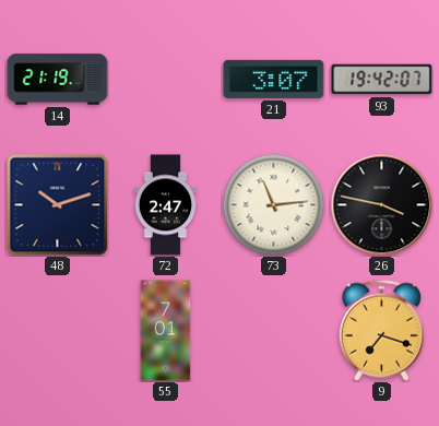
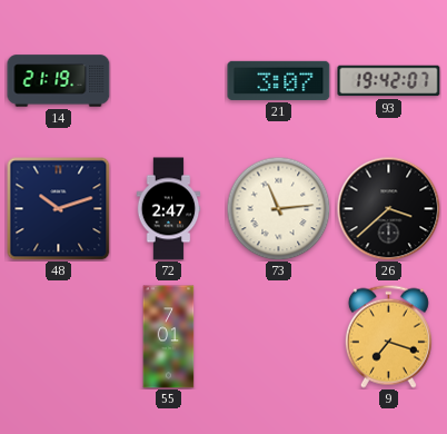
26: 3:47 -> 3:38
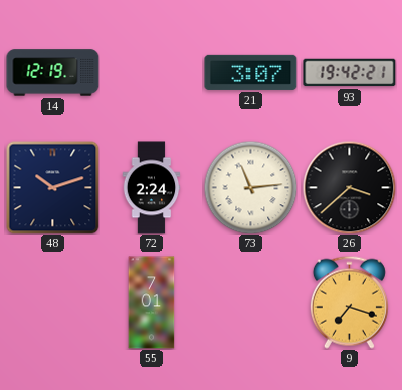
14: 21:19 -> 12:19
93: 19:42:07 -> 19:42:21
72: 2:47 -> 2:24
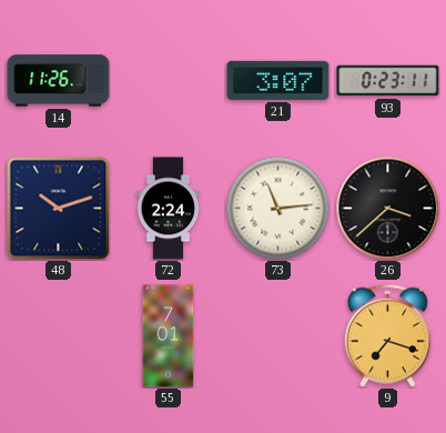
14: 12:19 -> 11:26
93: 19:42 -> 0:23
